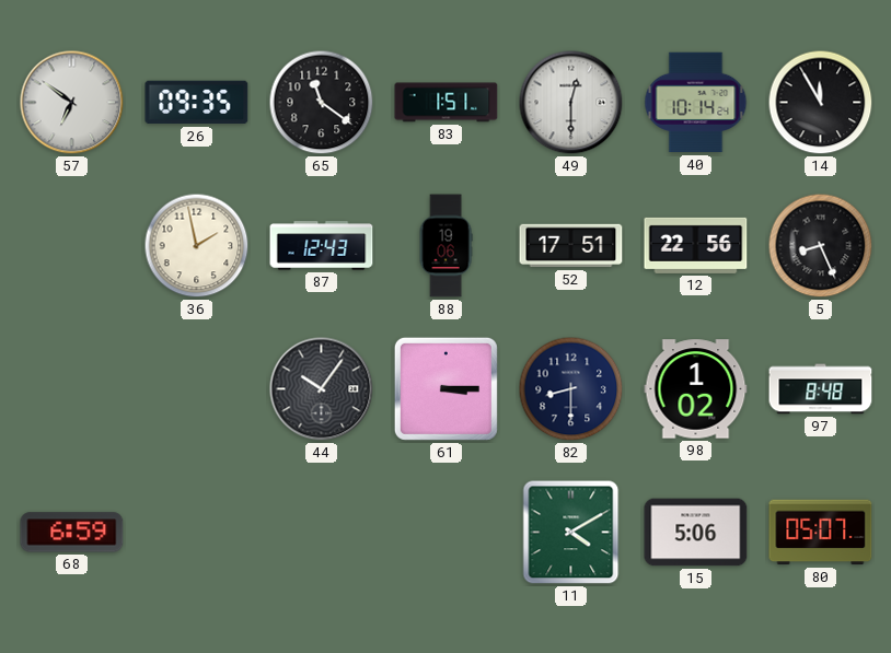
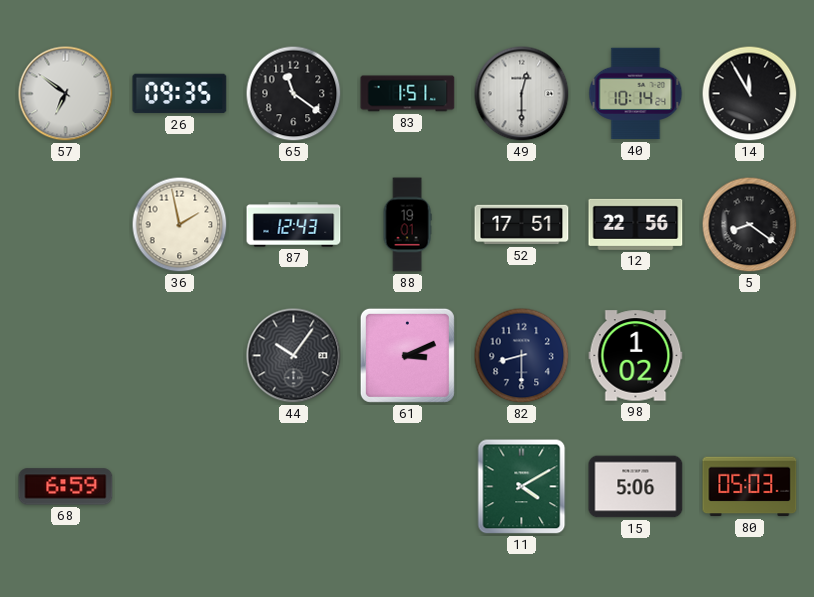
88: 19:06 -> 19:01
5: 8:26 -> 8:21
61: 3:15 -> 3:11
97: 8:48 -> none
80: 05:07 -> 05:03
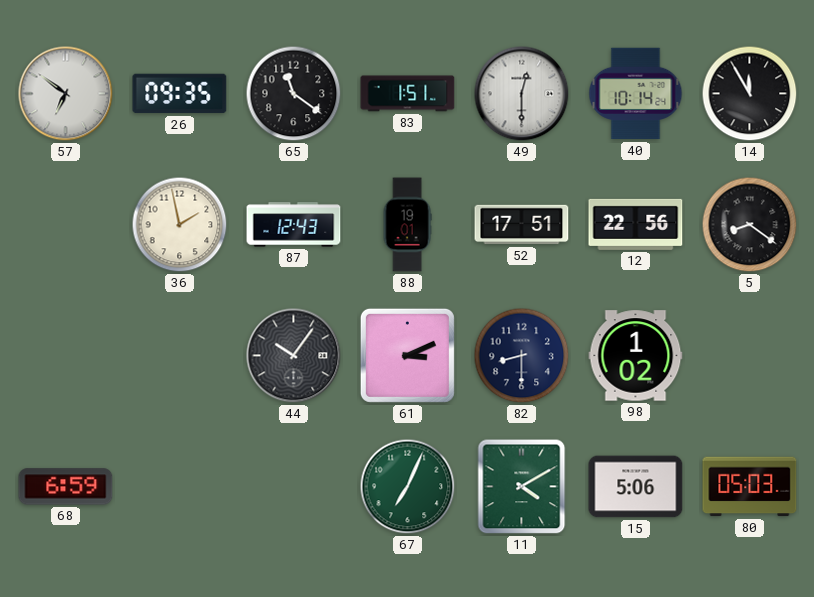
67: none -> 7:04
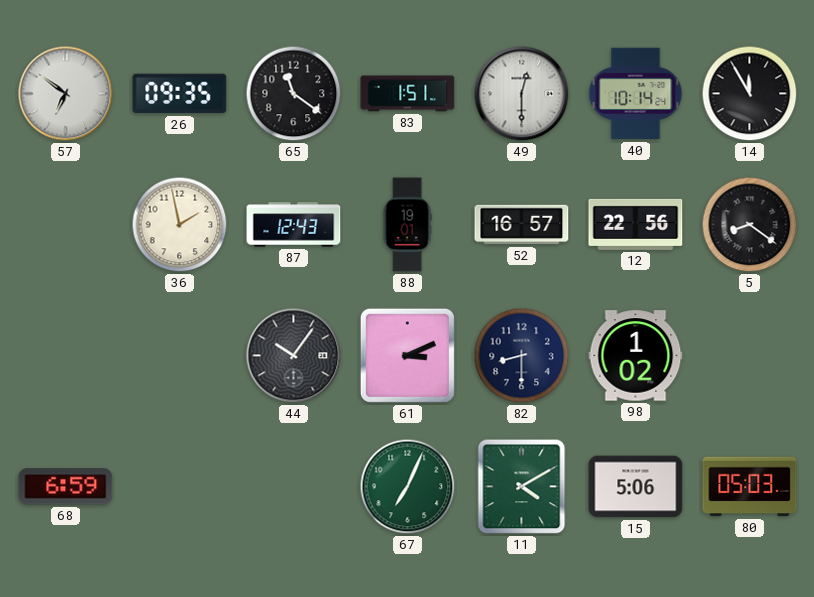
52: 17:51 -> 16:57
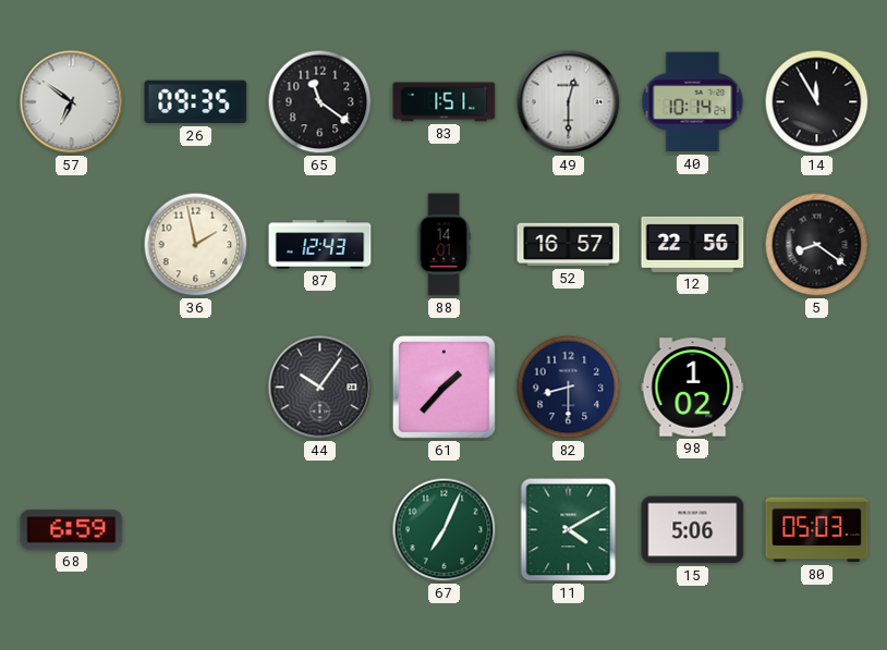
88: 19:01 -> 14:01
61: 3:11 -> 1:37
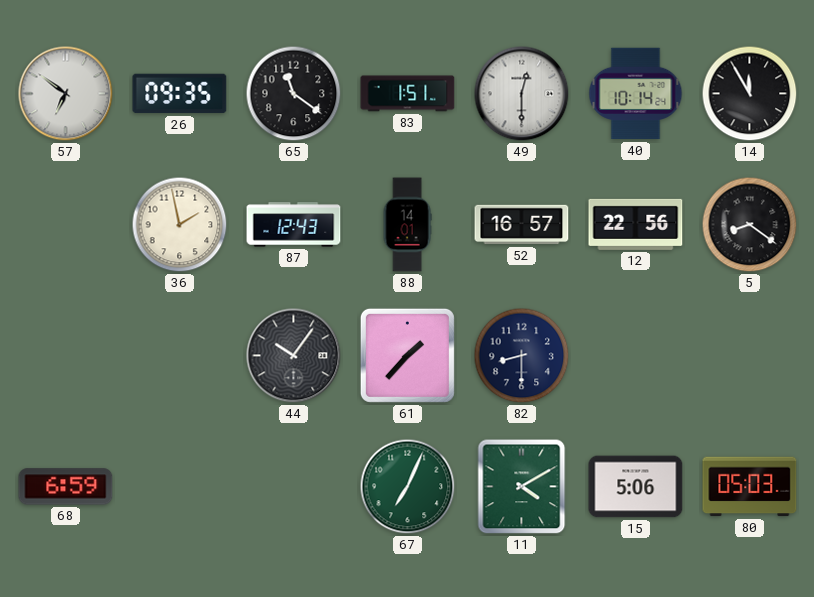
98: 1:02 -> none
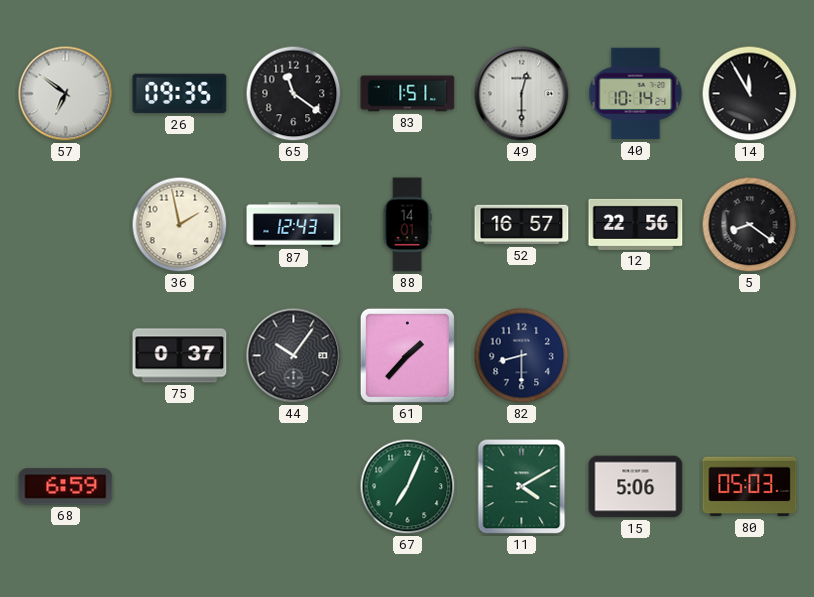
75: none -> 0:37
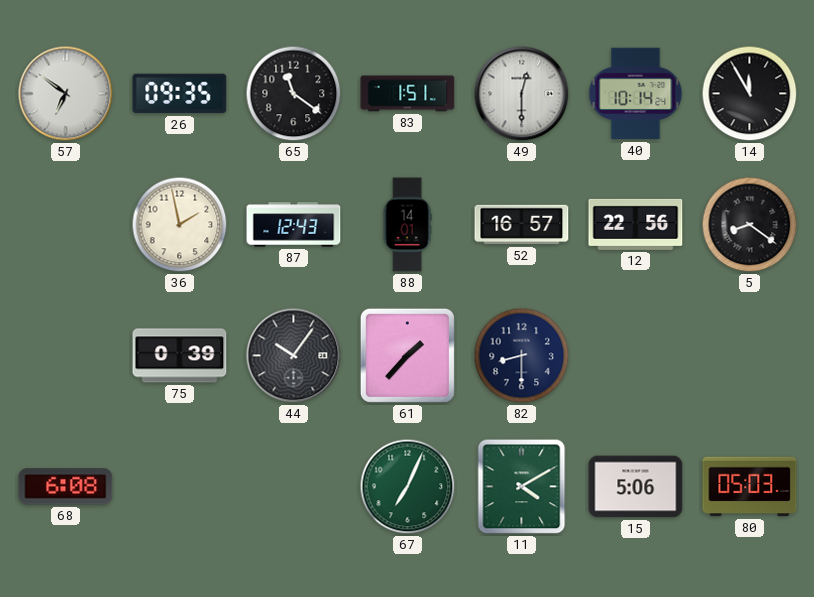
75: 0:37 -> 0:39
68: 6:59 -> 6:08
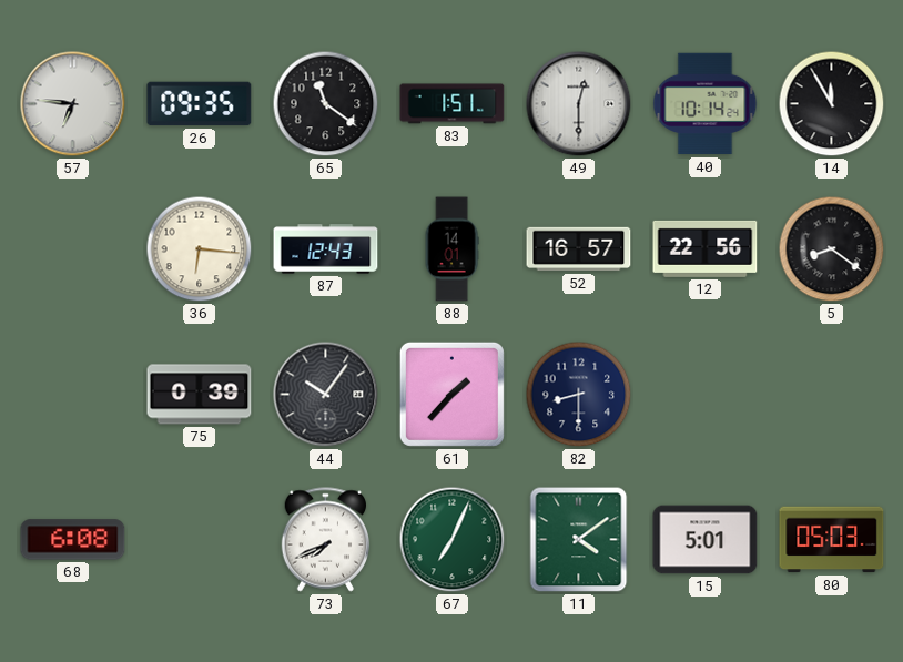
57: 6:51 -> 6:46
36: 1:58 -> 6:16
73: none -> 7:41
11: 4:10 -> 4:09
15: 5:06 -> 5:01
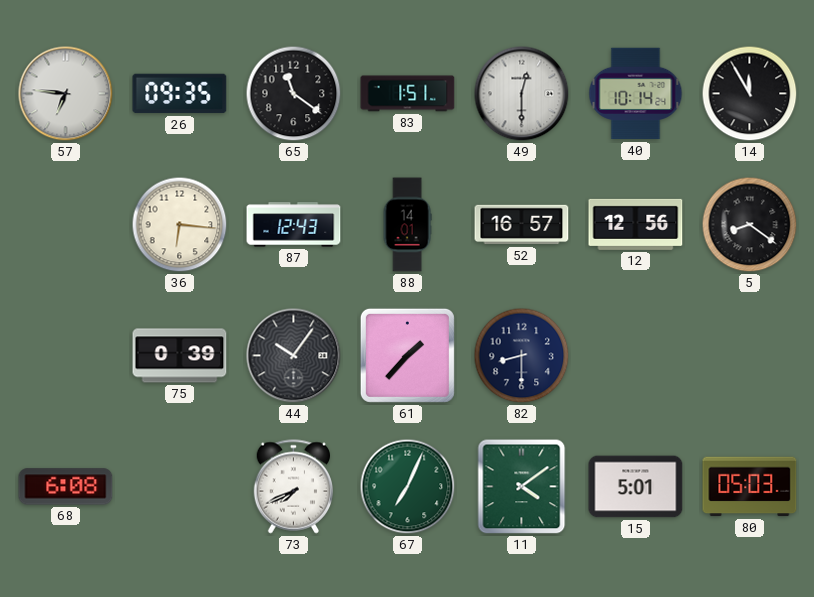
12: 22:56 -> 12:56
